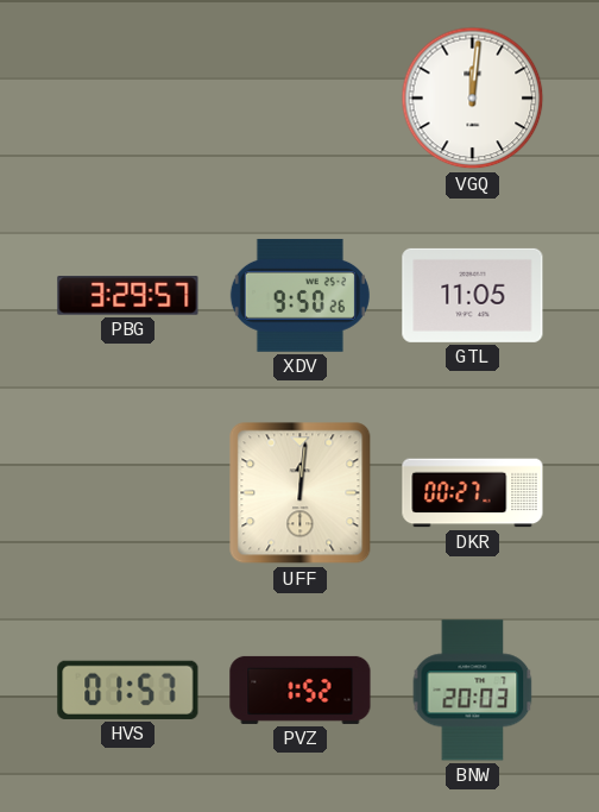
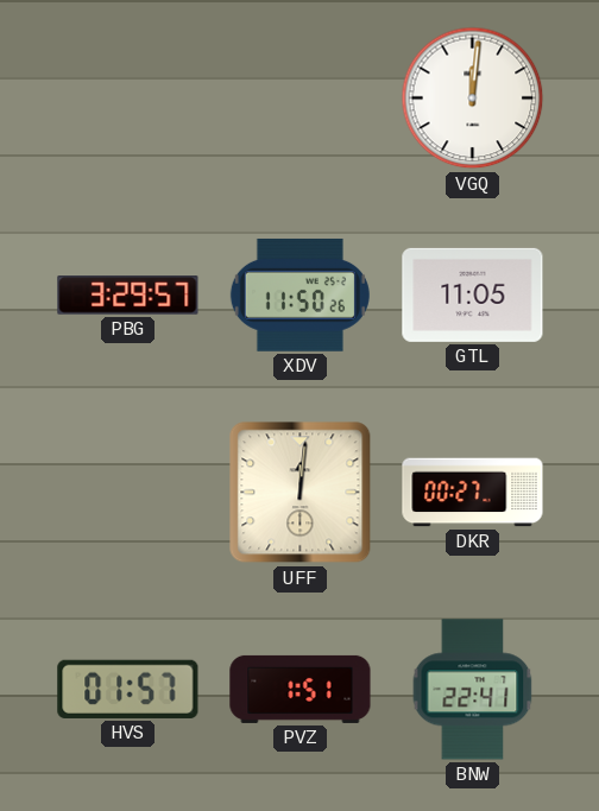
XDV: 9:50 -> 11:50
PVZ: 1:52 -> 1:51
BNW: 20:03 -> 22:41
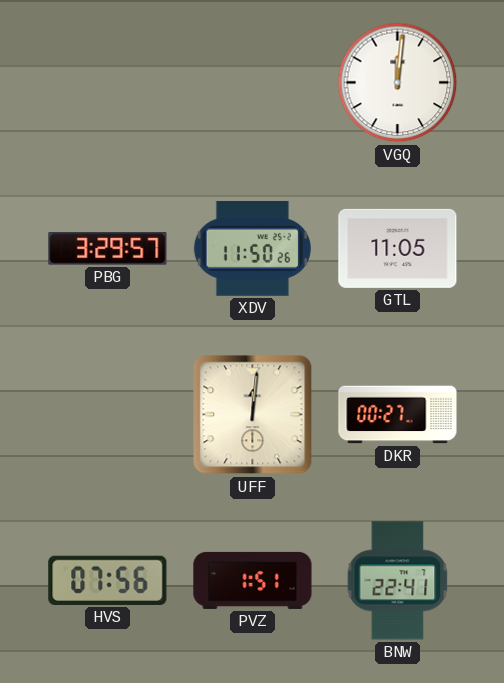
HVS: 01:57 -> 07:56
